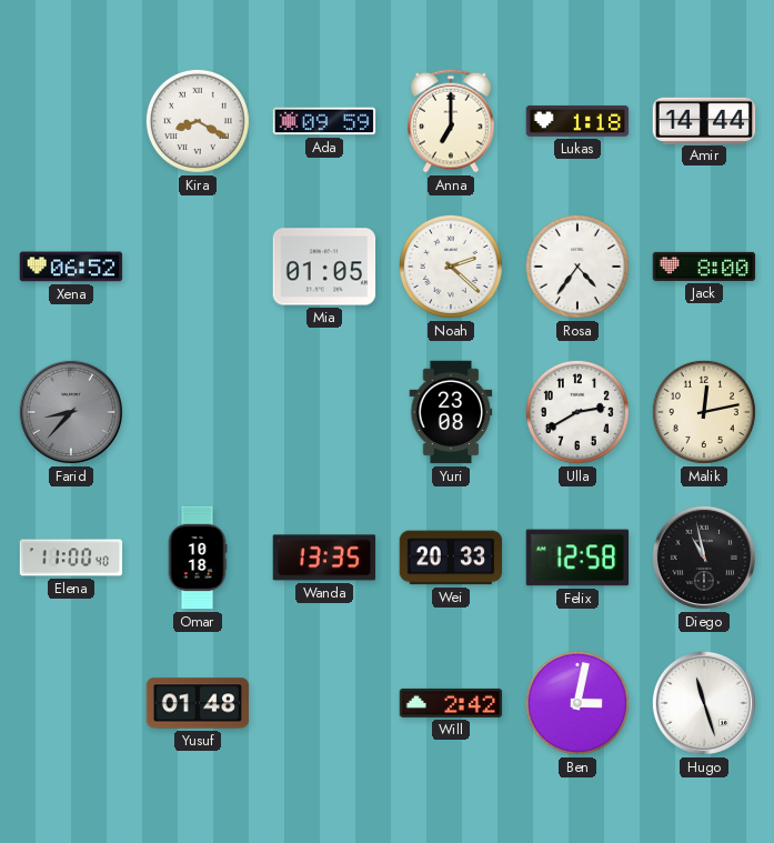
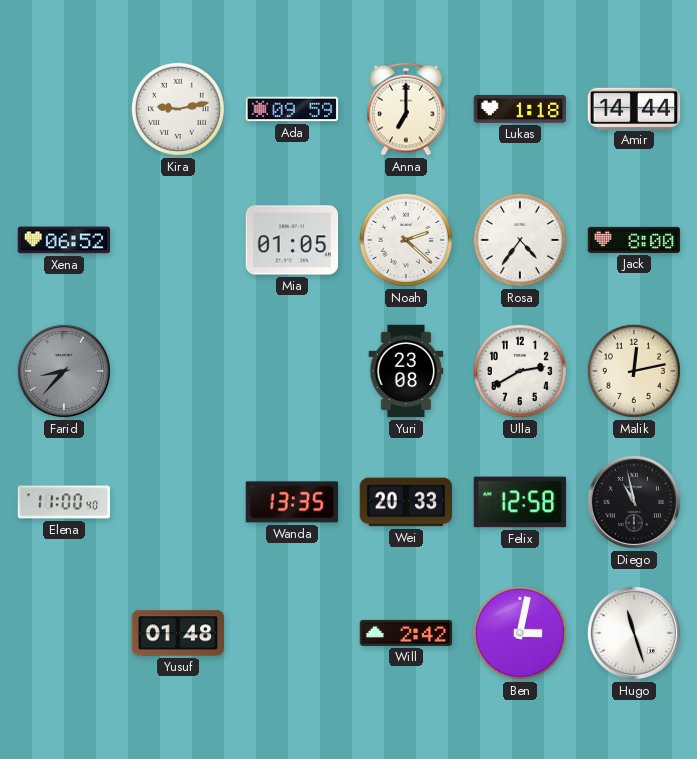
Kira: 8:20 -> 9:13
Omar: 10:18 -> none
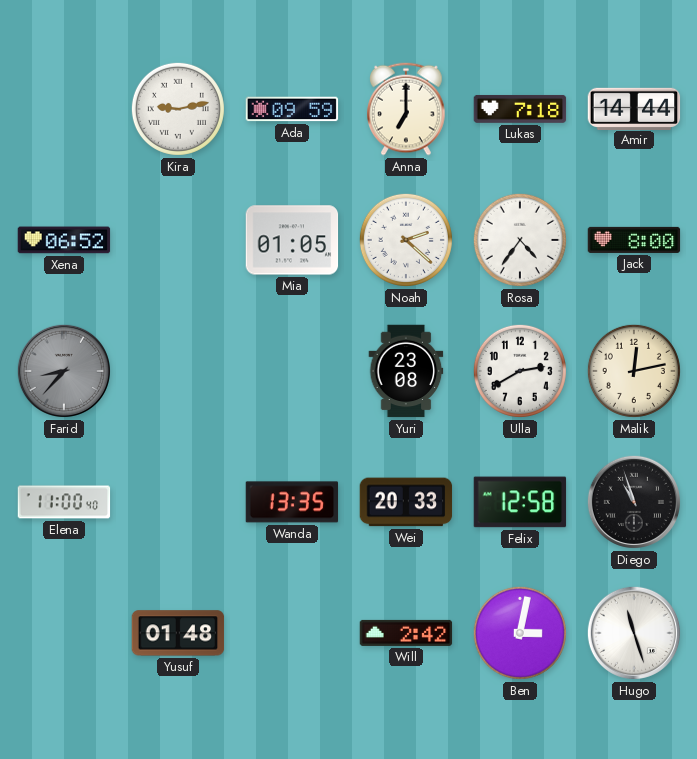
Lukas: 1:18 -> 7:18
Diego: 10:58 -> 10:57
